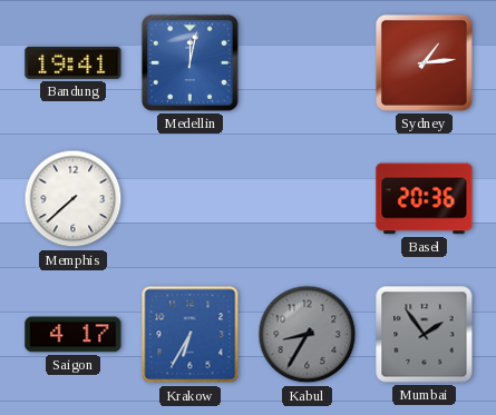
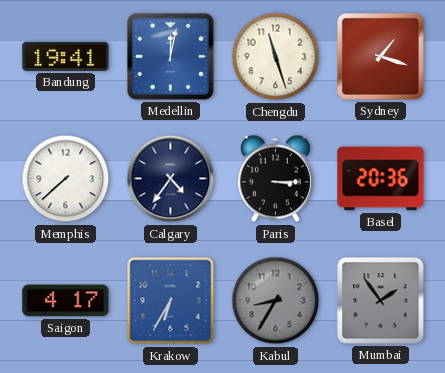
Chengdu: none -> 11:27
Sydney: 1:14 -> 1:18
Calgary: none -> 4:36
Paris: none -> 3:15
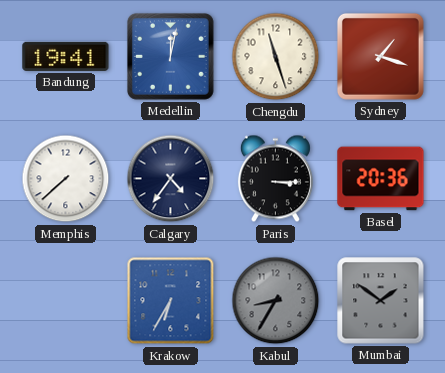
Saigon: 4:17 -> none
Mumbai: 1:54 -> 1:51
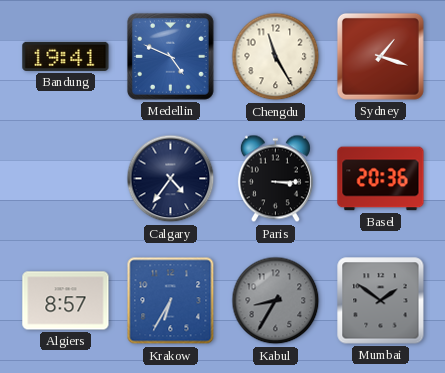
Medellin: 12:02 -> 4:49
Chengdu: 11:27 -> 11:25
Memphis: 7:38 -> none
Algiers: none -> 8:57
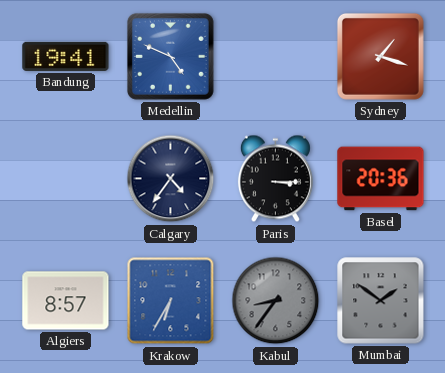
Chengdu: 11:25 -> none
Kabul: 8:35 -> 8:36
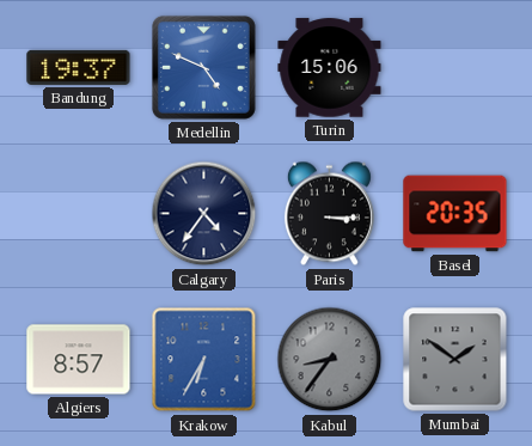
Bandung: 19:41 -> 19:37
Turin: none -> 15:06
Sydney: 1:18 -> none
Basel: 20:36 -> 20:35
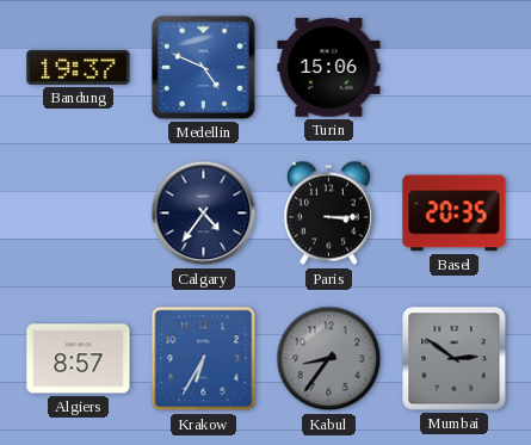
Mumbai: 1:51 -> 2:51
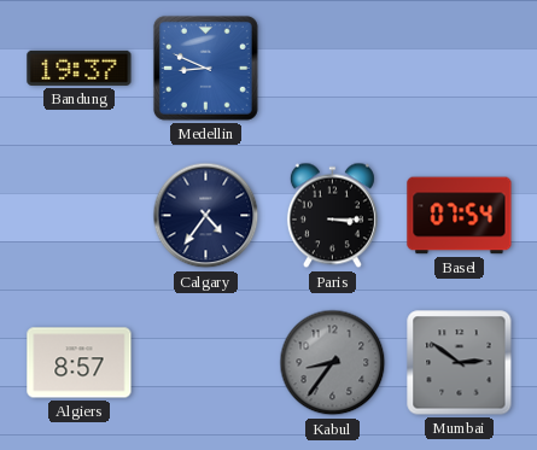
Medellin: 4:49 -> 8:49
Turin: 15:06 -> none
Basel: 20:35 -> 07:54
Krakow: 6:35 -> none
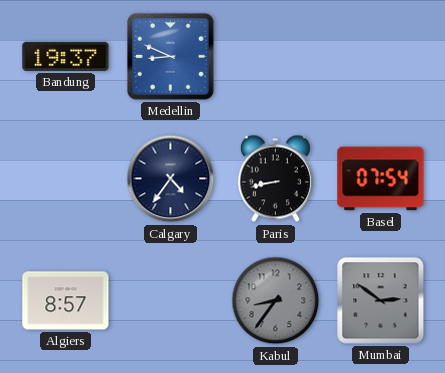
Paris: 3:15 -> 8:43
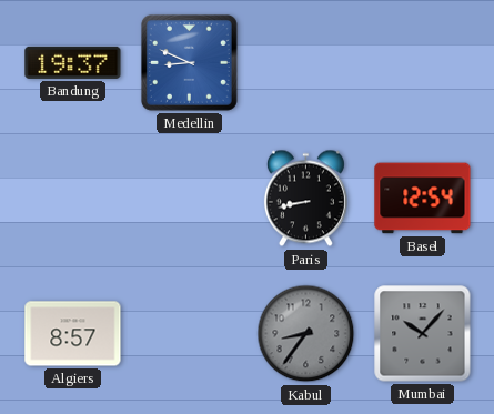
Calgary: 4:36 -> none
Basel: 07:54 -> 12:54
Mumbai: 2:51 -> 10:07
